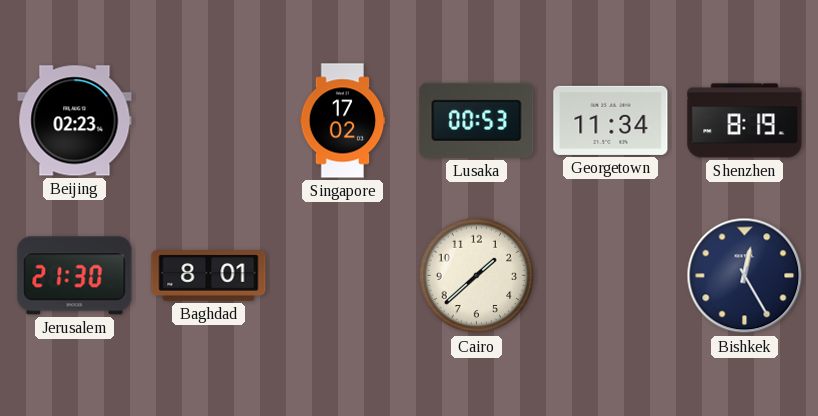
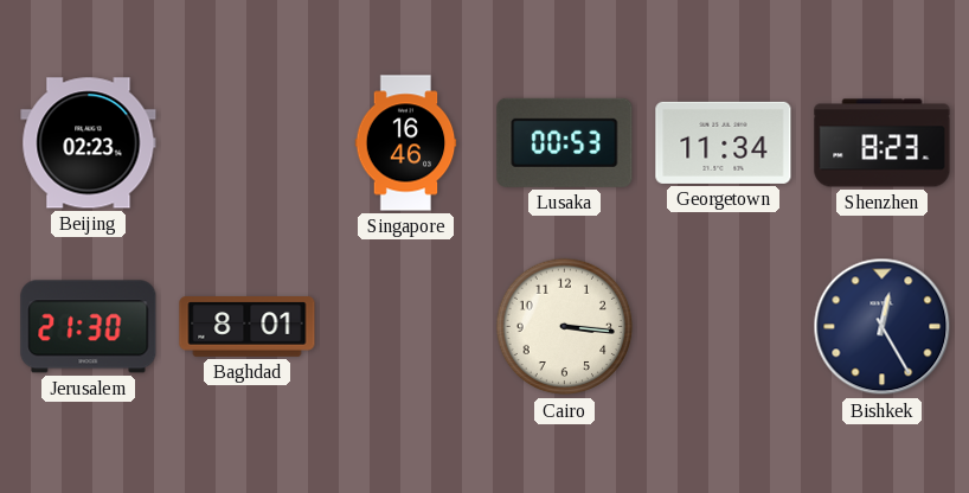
Singapore: 17:02 -> 16:46
Shenzhen: 8:19 -> 8:23
Cairo: 1:38 -> 3:16
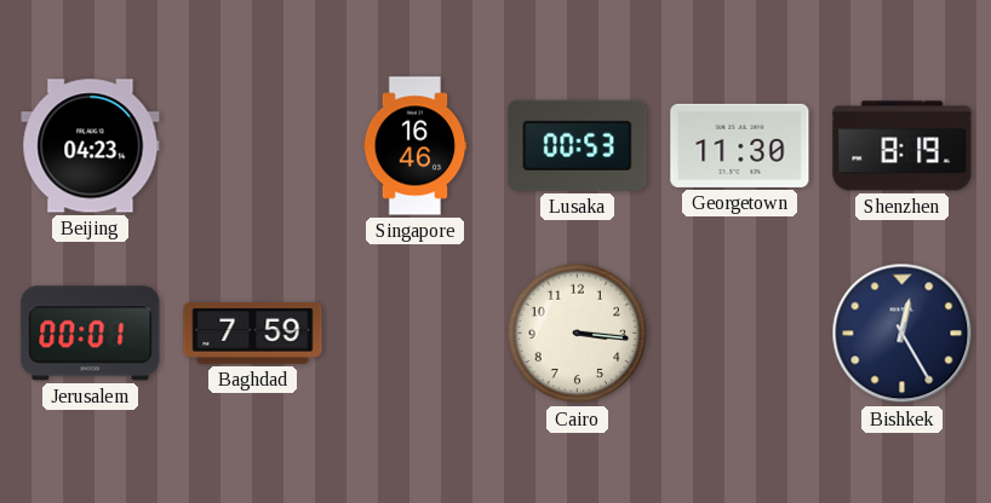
Beijing: 02:23 -> 04:23
Georgetown: 11:34 -> 11:30
Shenzhen: 8:23 -> 8:19
Jerusalem: 21:30 -> 00:01
Baghdad: 8:01 -> 7:59
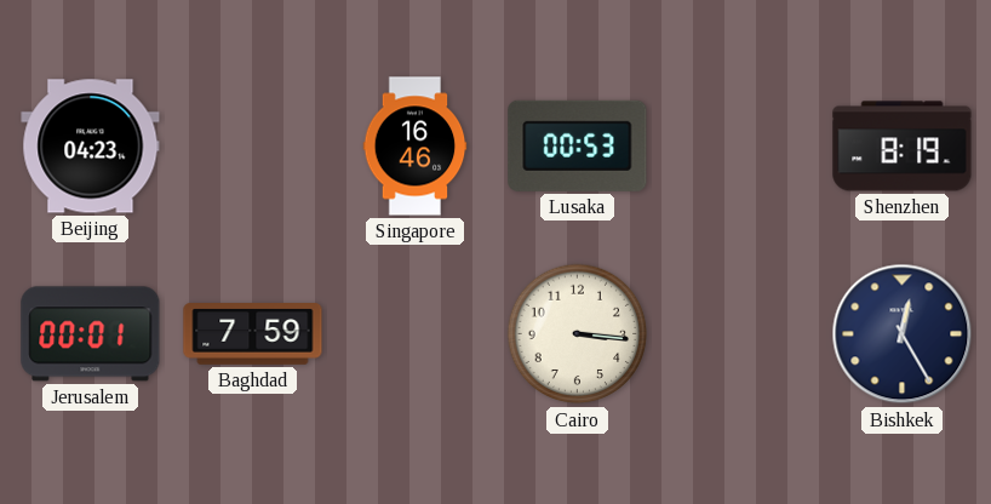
Georgetown: 11:30 -> none
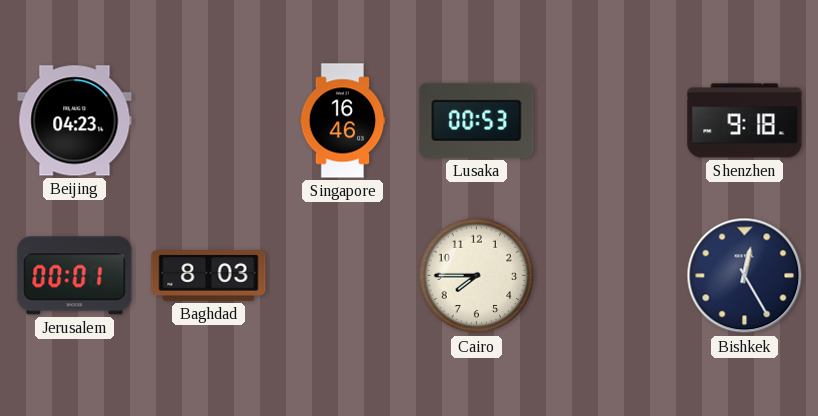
Shenzhen: 8:19 -> 9:18
Baghdad: 7:59 -> 8:03
Cairo: 3:16 -> 7:45
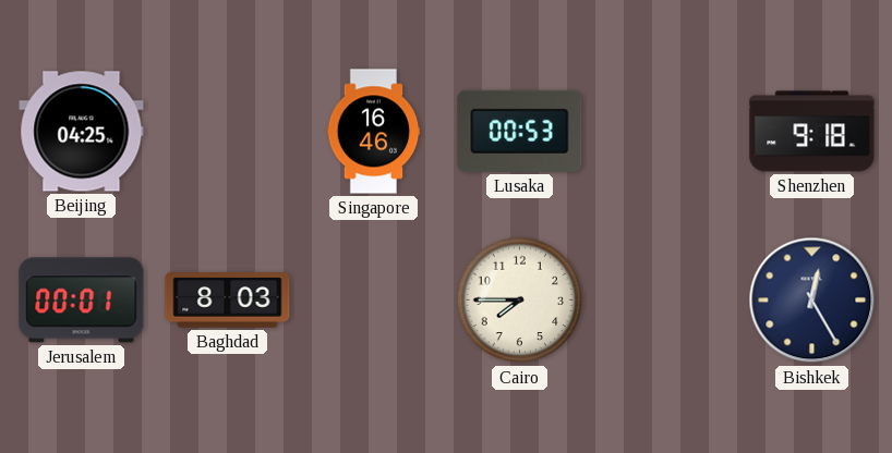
Beijing: 04:23 -> 04:25
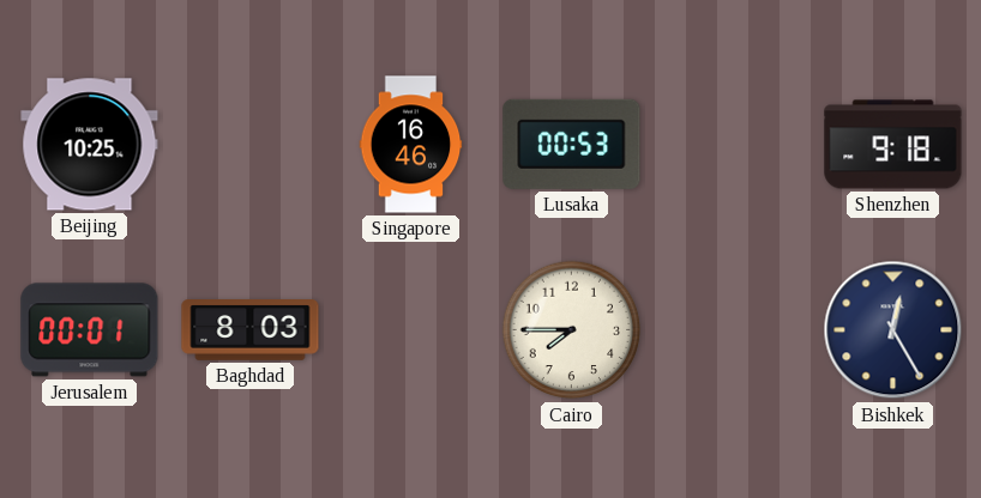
Beijing: 04:25 -> 10:25
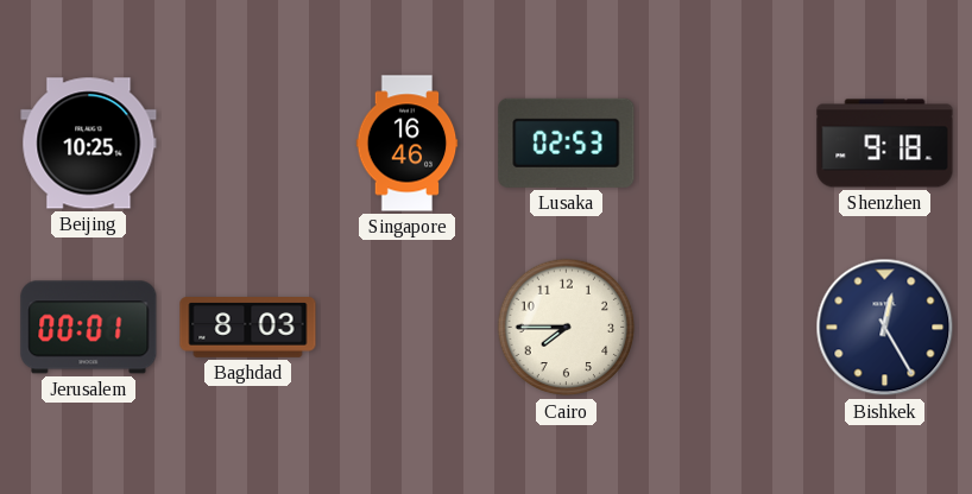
Lusaka: 00:53 -> 02:53
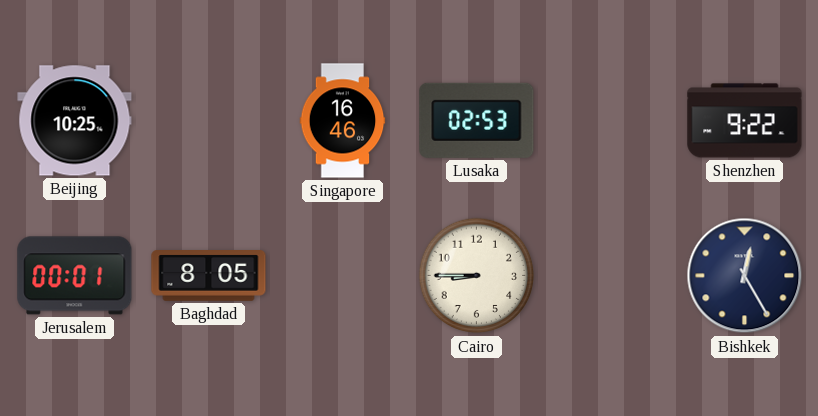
Shenzhen: 9:18 -> 9:22
Baghdad: 8:03 -> 8:05
Cairo: 7:45 -> 8:45
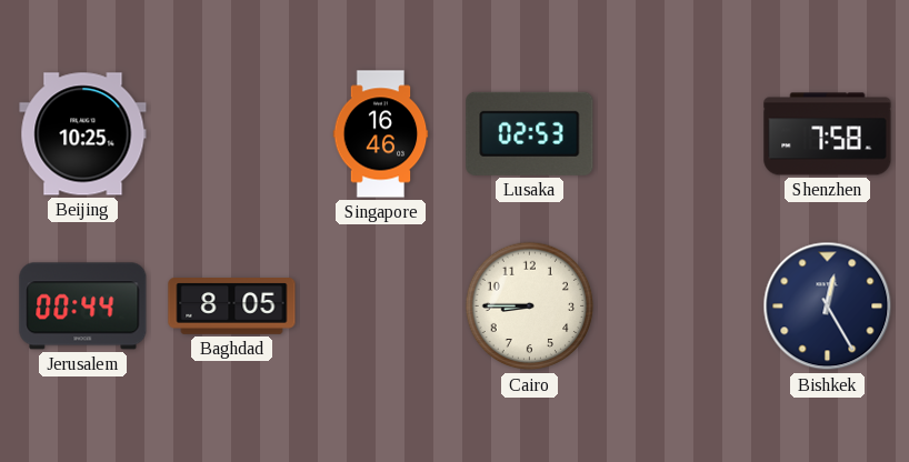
Shenzhen: 9:22 -> 7:58
Jerusalem: 00:01 -> 00:44
